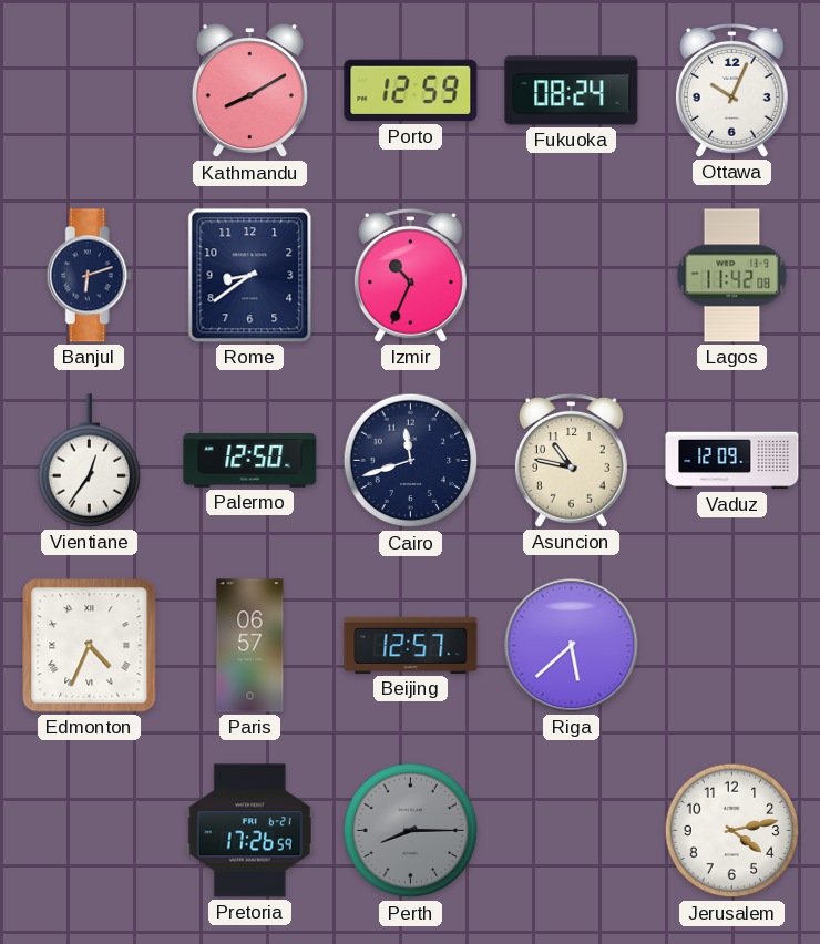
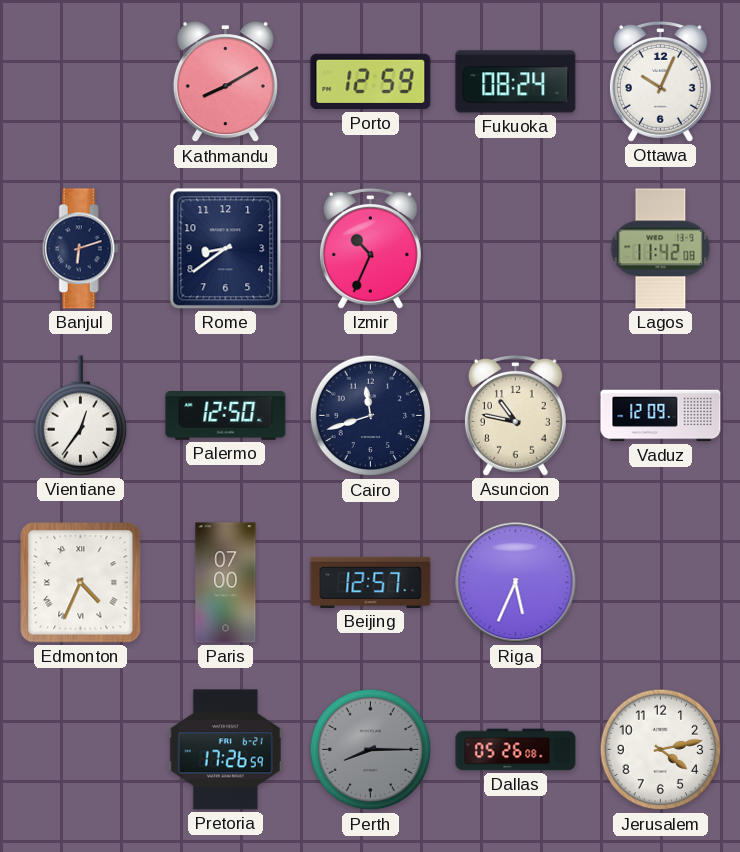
Paris: 06:57 -> 07:00
Riga: 5:38 -> 5:34
Dallas: none -> 05:26
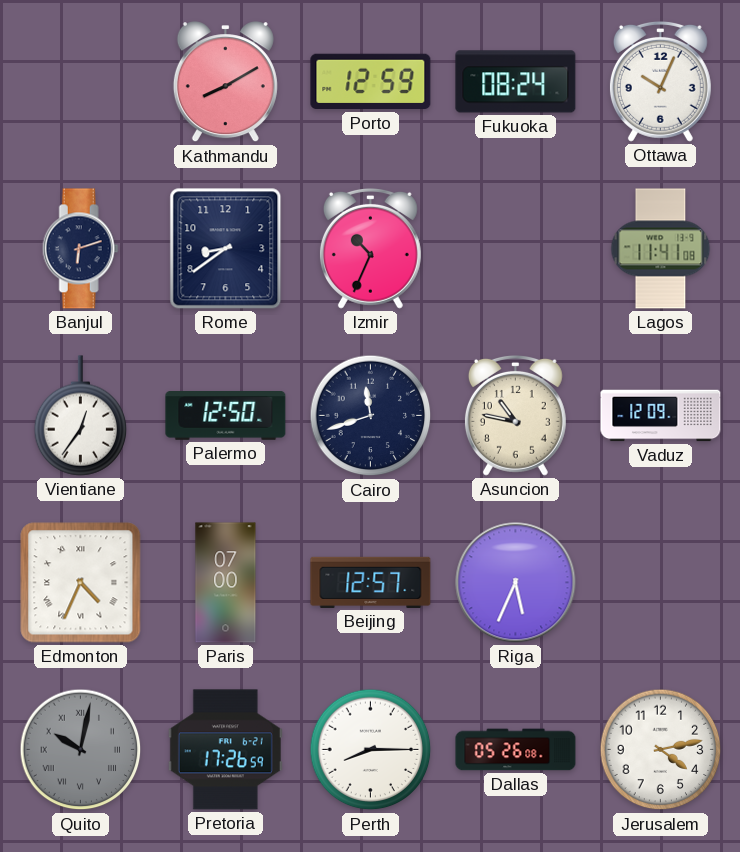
Lagos: 11:42 -> 11:41
Quito: none -> 10:02
Perth dial: grey -> white
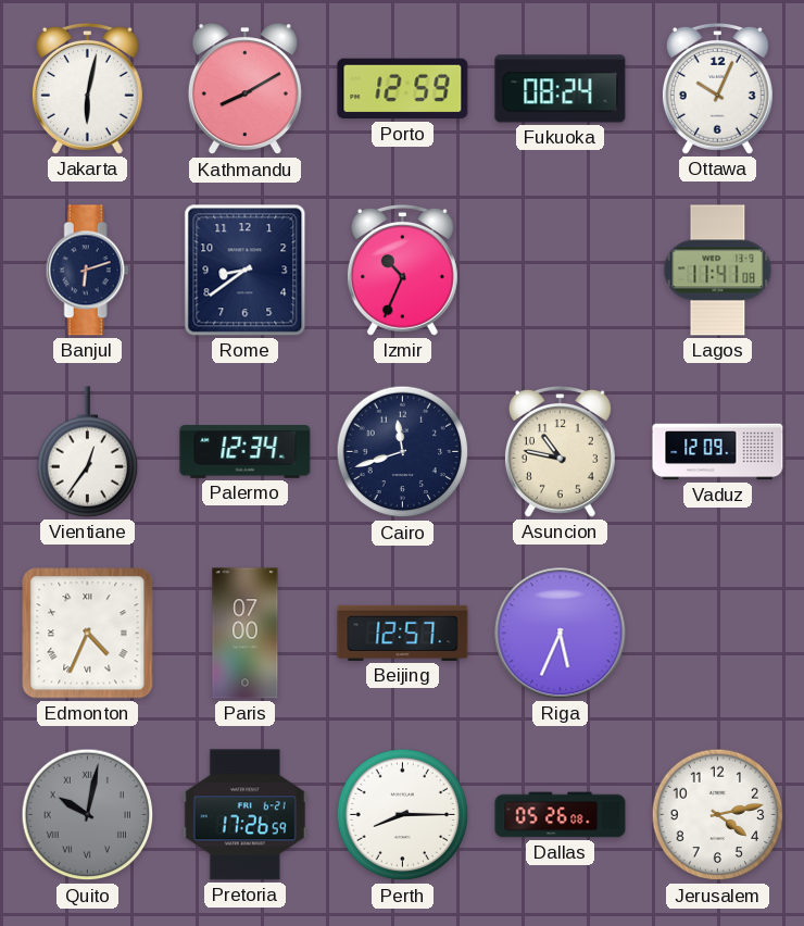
Jakarta: none -> 6:02
Palermo: 12:50 -> 12:34
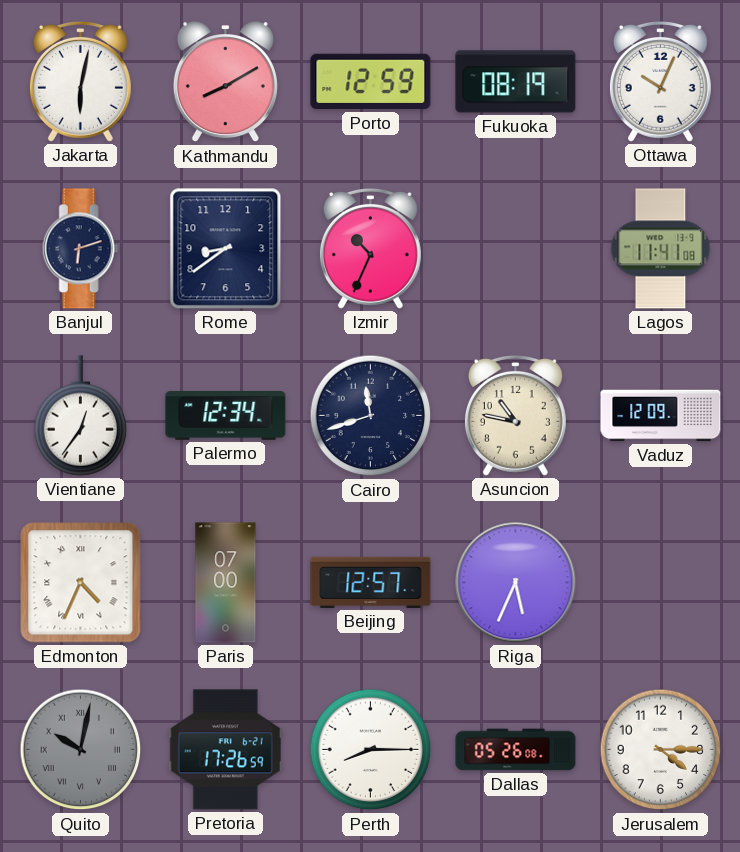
Fukuoka: 08:24 -> 08:19
Jerusalem: 4:13 -> 4:15
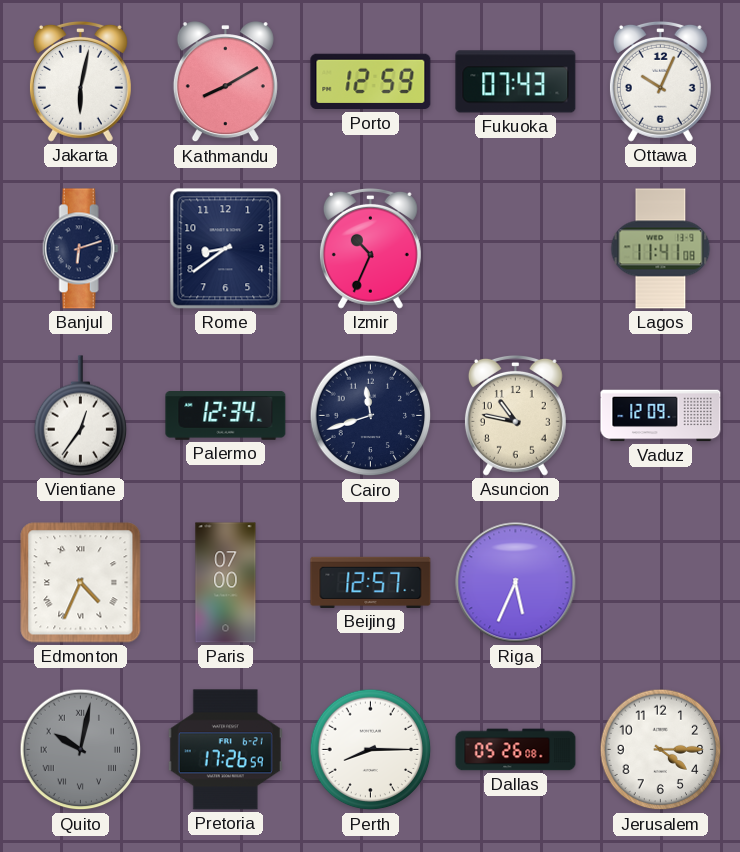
Fukuoka: 08:19 -> 07:43
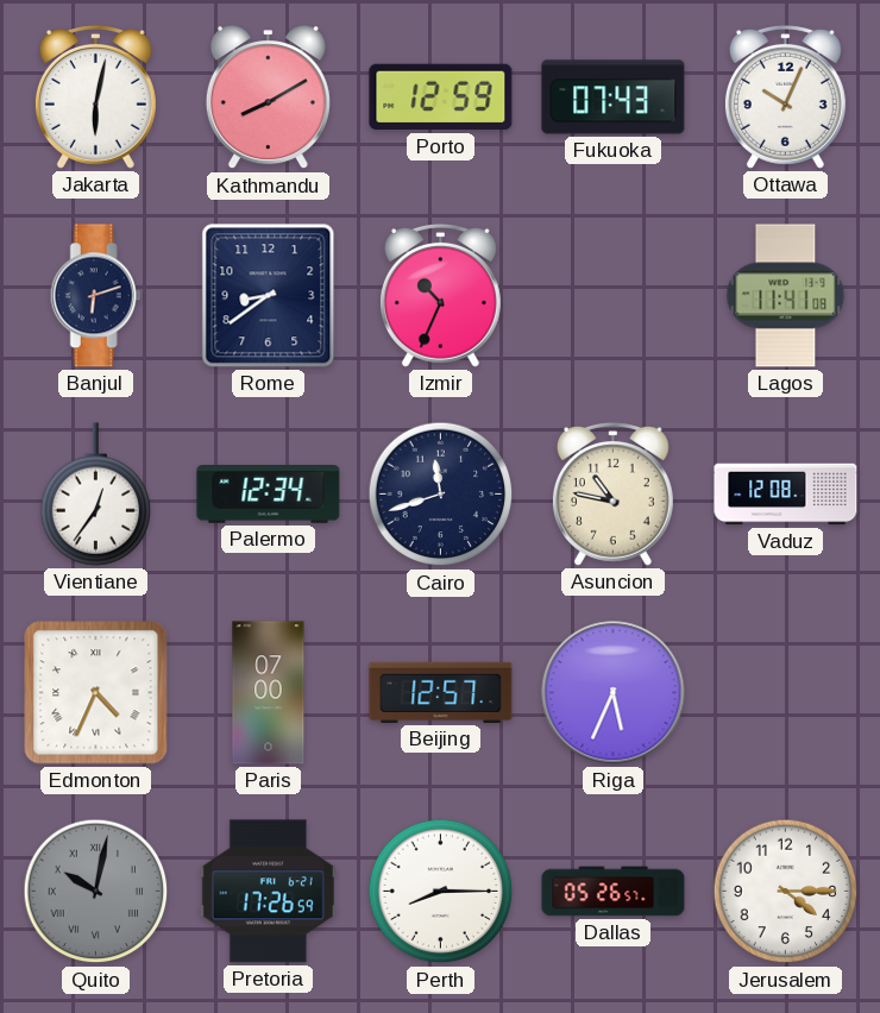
Vaduz: 12:09 -> 12:08
Dallas: 05:26:08 -> 05:26:57
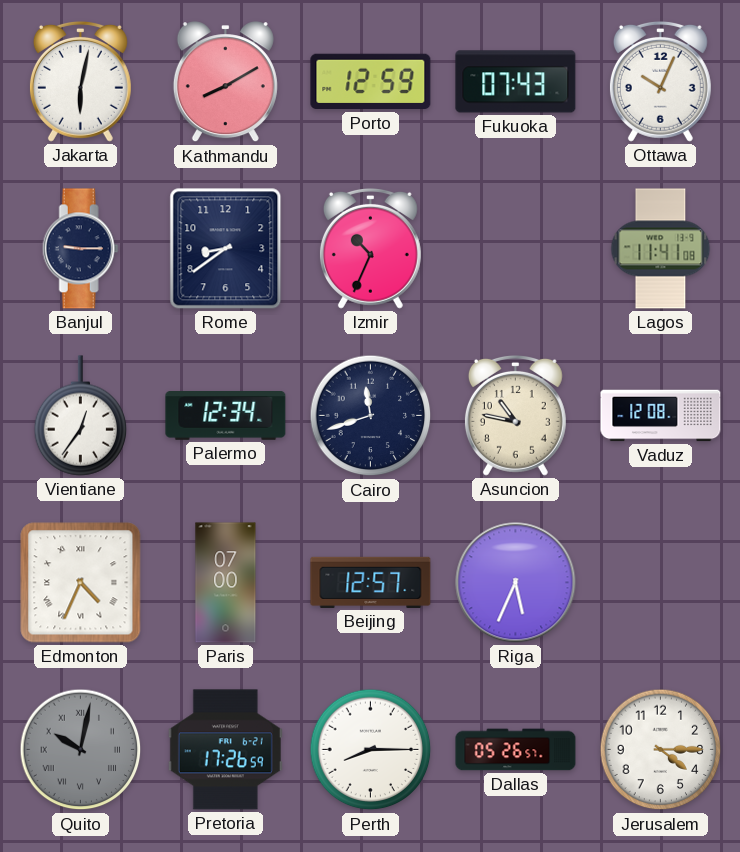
Banjul: 6:12 -> 9:15
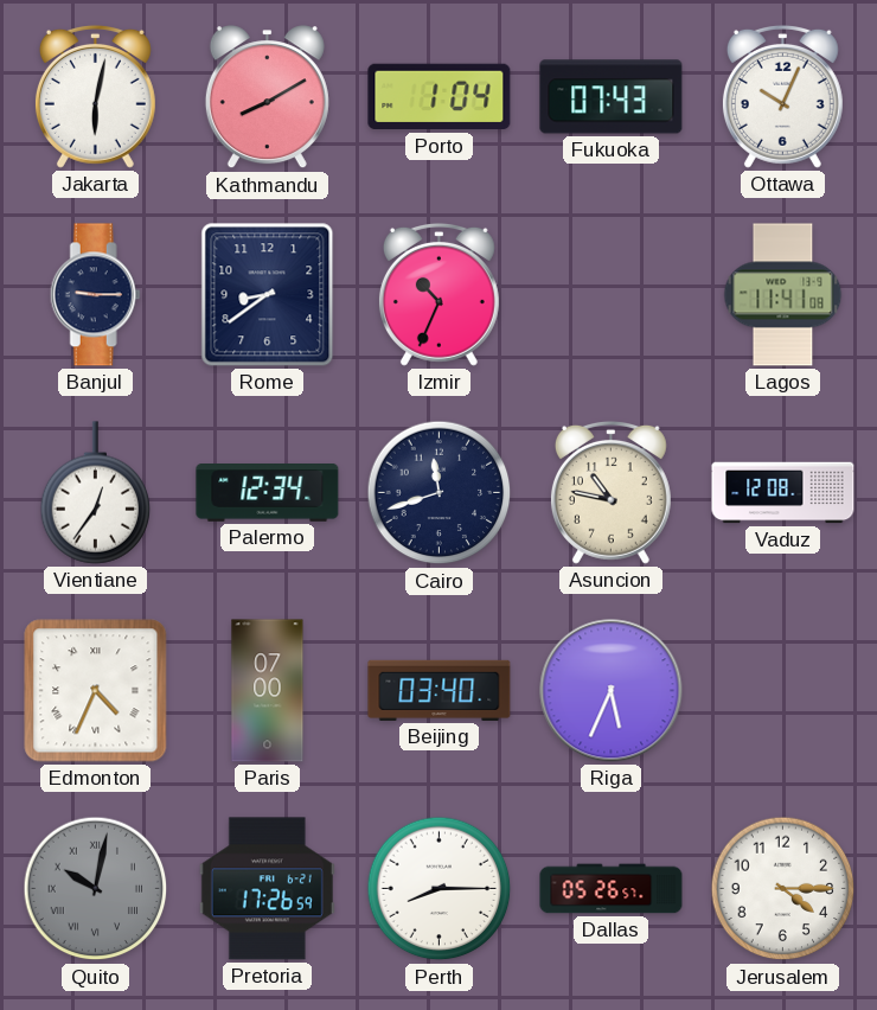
Porto: 12:59 -> 1:04
Beijing: 12:57 -> 03:40
